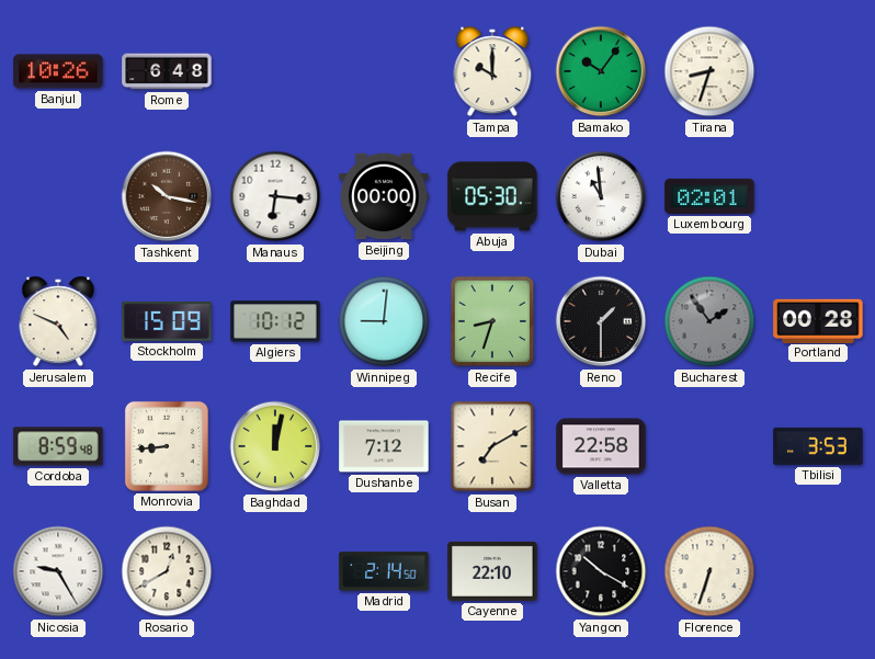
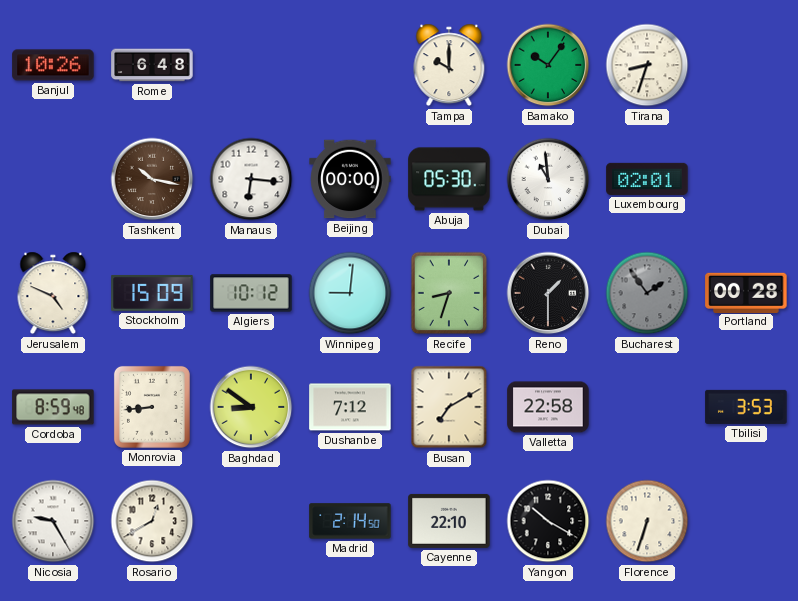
Baghdad: 12:02 -> 8:51
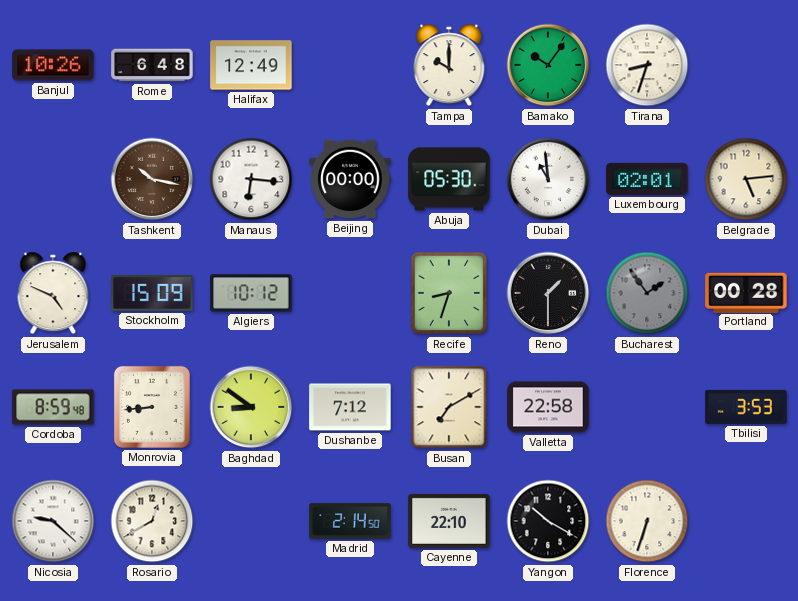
Halifax: none -> 12:49
Belgrade: none -> 5:14
Winnipeg: 9:01 -> none
Nicosia: 9:25 -> 9:22
